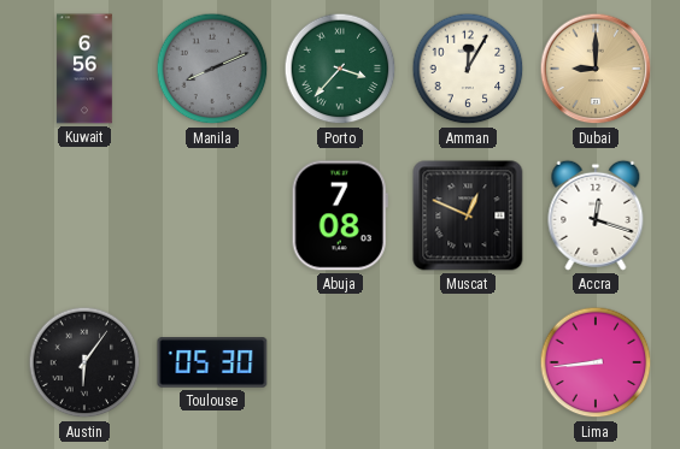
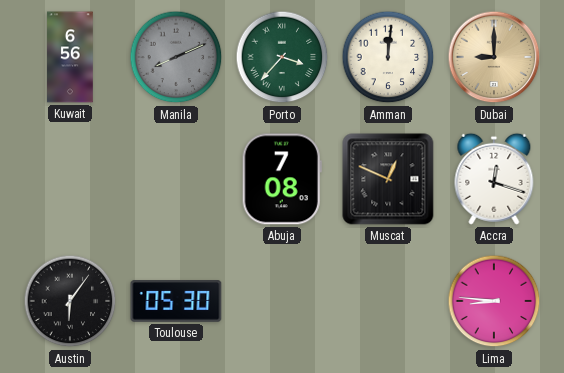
Amman: 12:05 -> 12:01
Lima: 8:44 -> 8:46
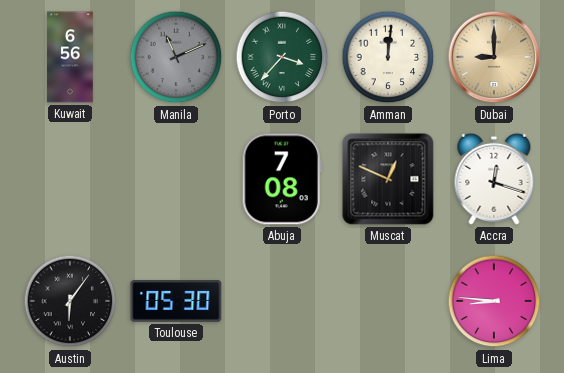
Manila: 8:11 -> 11:11
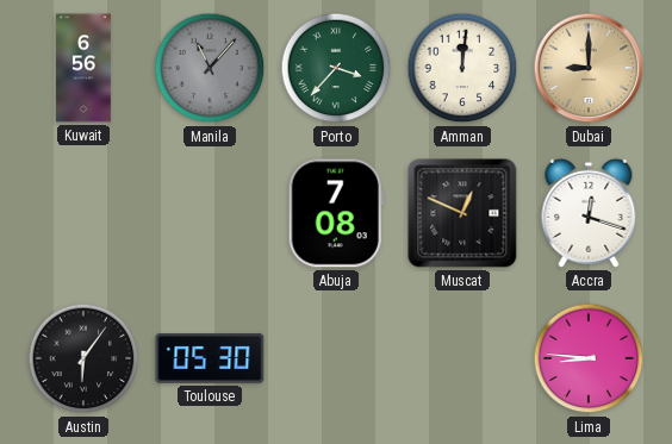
Manila: 11:11 -> 11:07
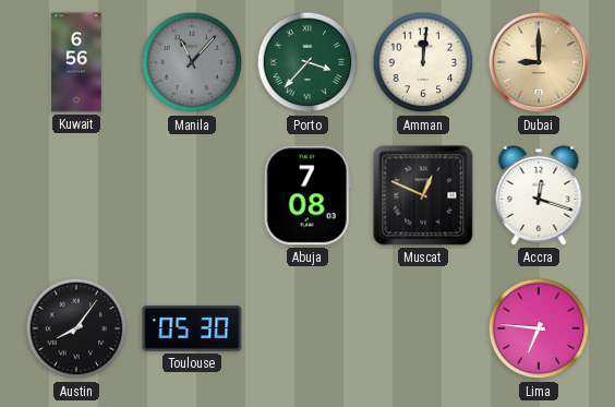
Austin: 6:06 -> 8:06
Lima: 8:46 -> 6:46
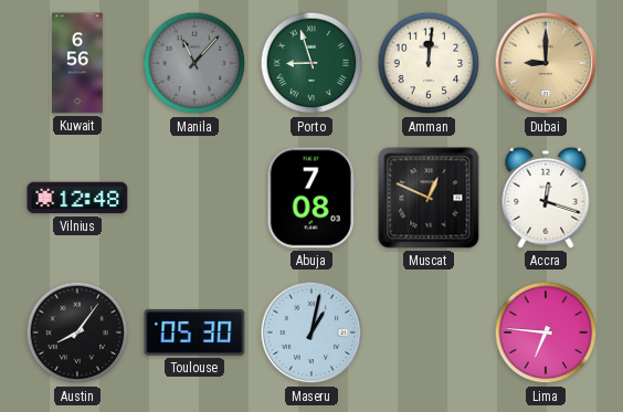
Porto: 3:37 -> 8:57
Vilnius: none -> 12:48
Maseru: none -> 1:02
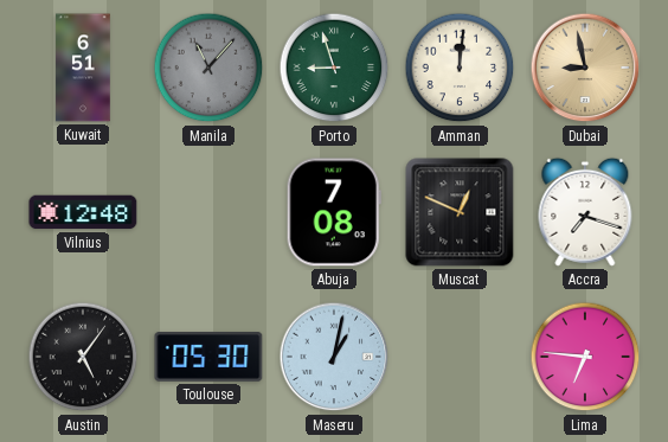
Kuwait: 6:56 -> 6:51
Dubai: 9:00 -> 8:58
Accra: 12:18 -> 7:18
Austin: 8:06 -> 5:06
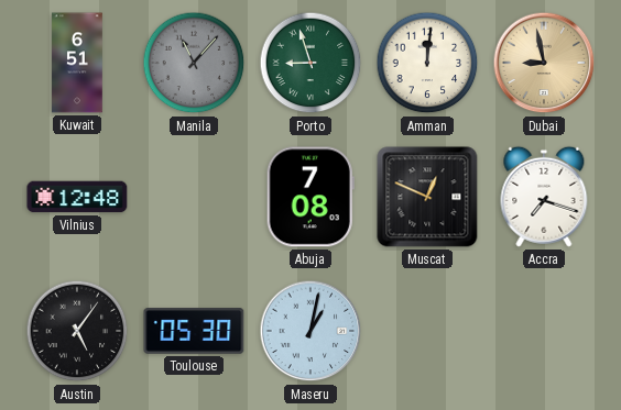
Lima: 6:46 -> none
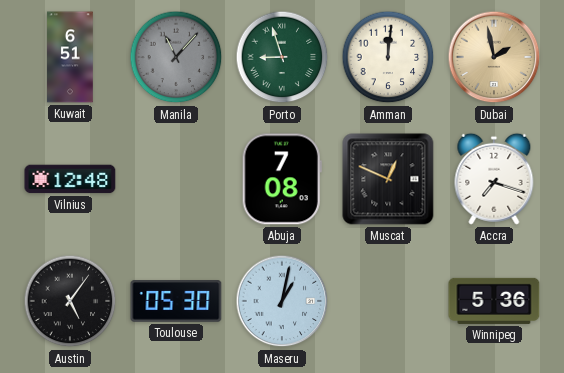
Dubai: 8:58 -> 1:58
Winnipeg: none -> 5:36
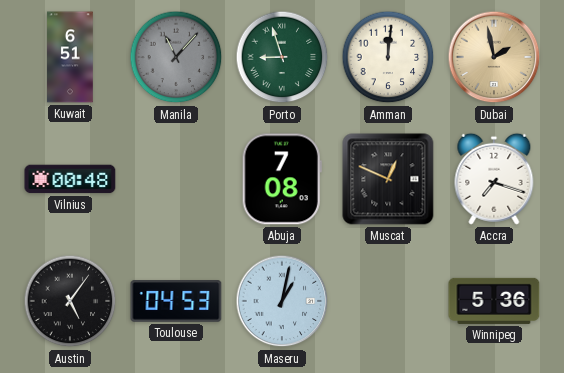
Vilnius: 12:48 -> 00:48
Toulouse: 05:30 -> 04:53
